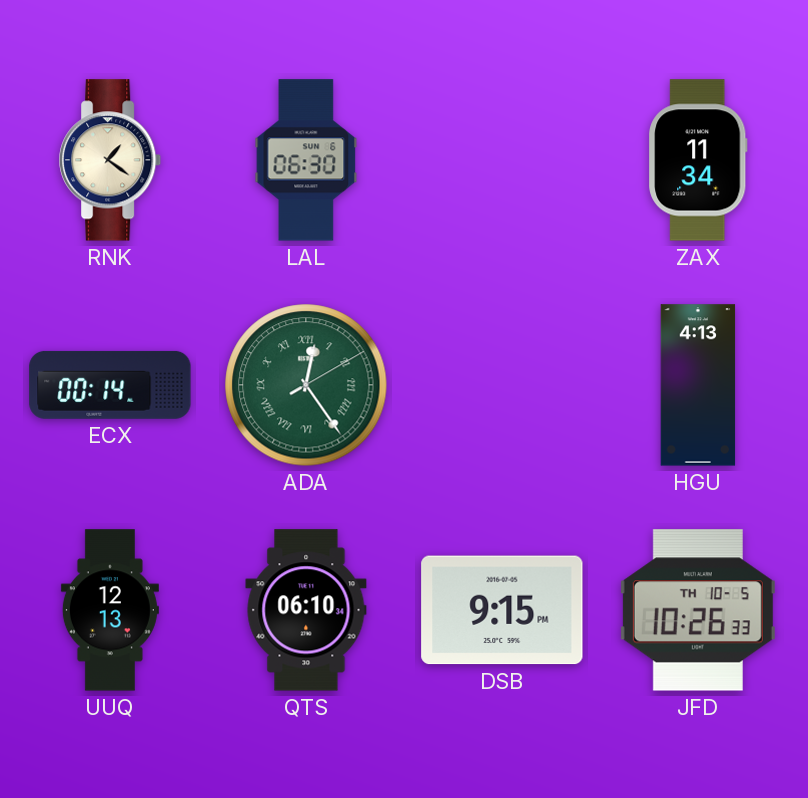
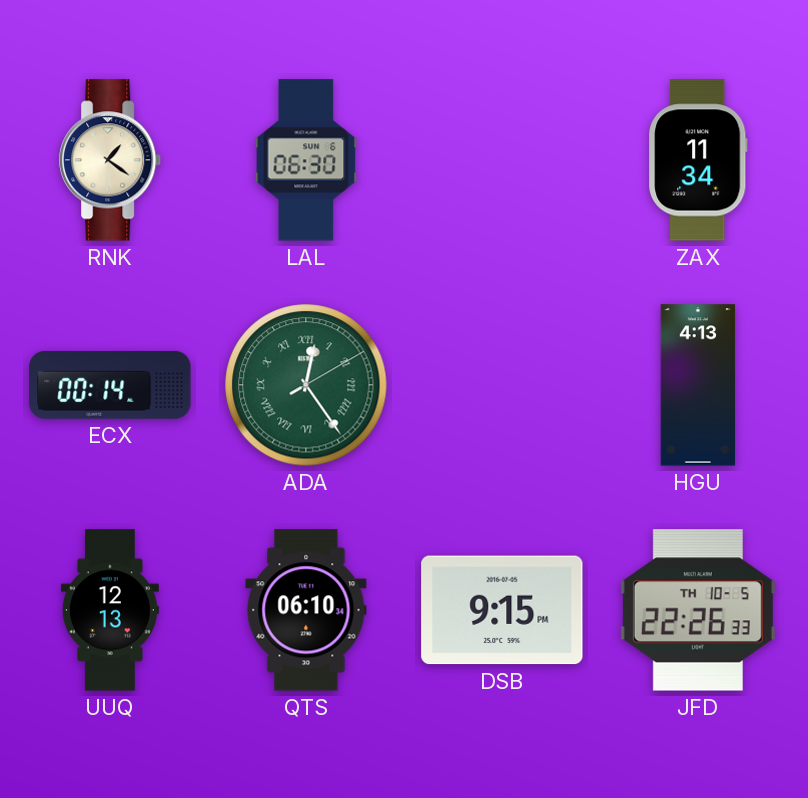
JFD: 10:26 -> 22:26
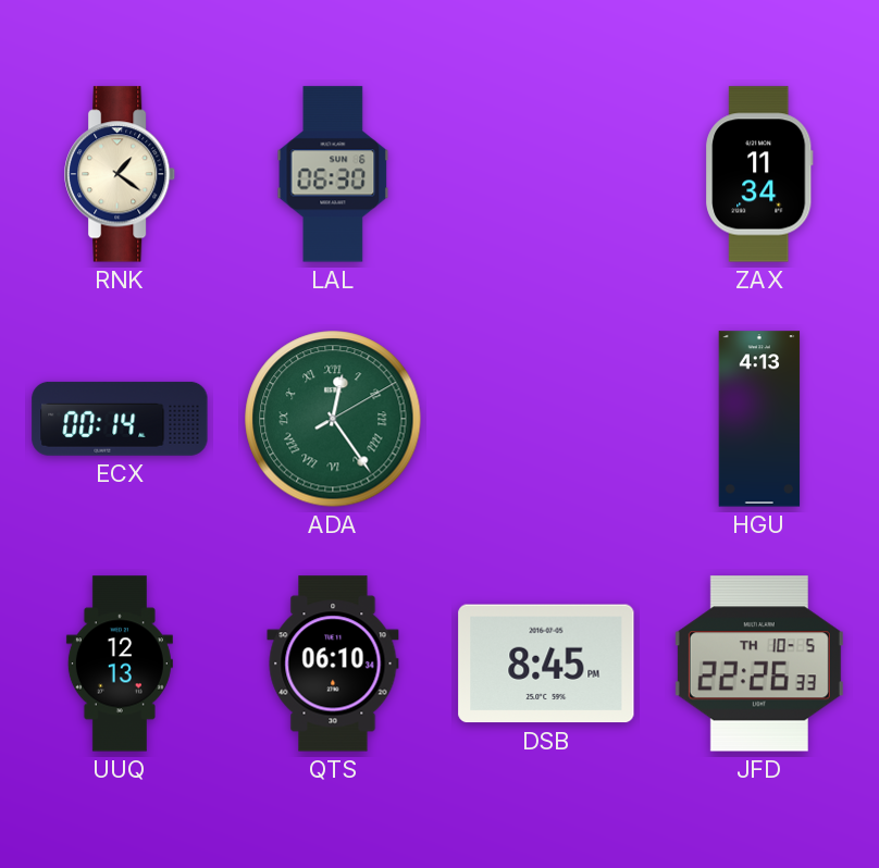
DSB: 9:15 -> 8:45
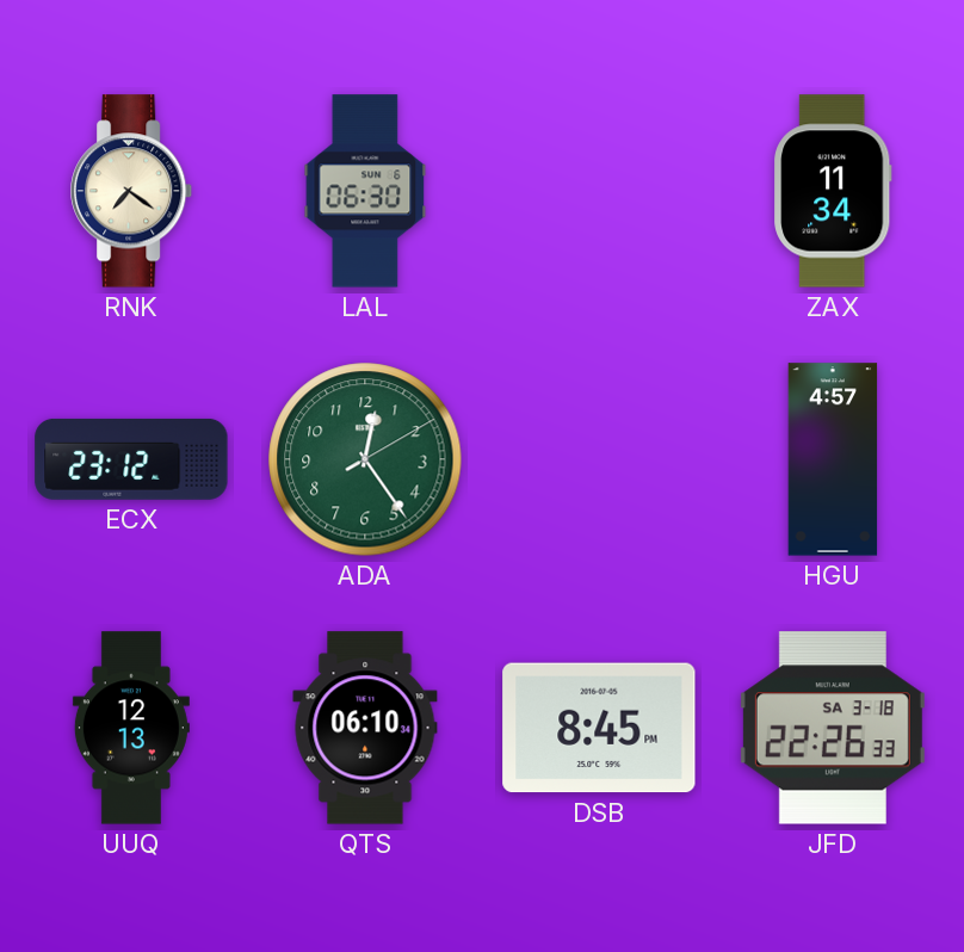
RNK: 1:21 -> 7:21
ECX: 00:14 -> 23:12
ADA numerals: Roman -> Arabic
HGU: 4:13 -> 4:57
JFD date: TH 10-5 -> SA 3-18
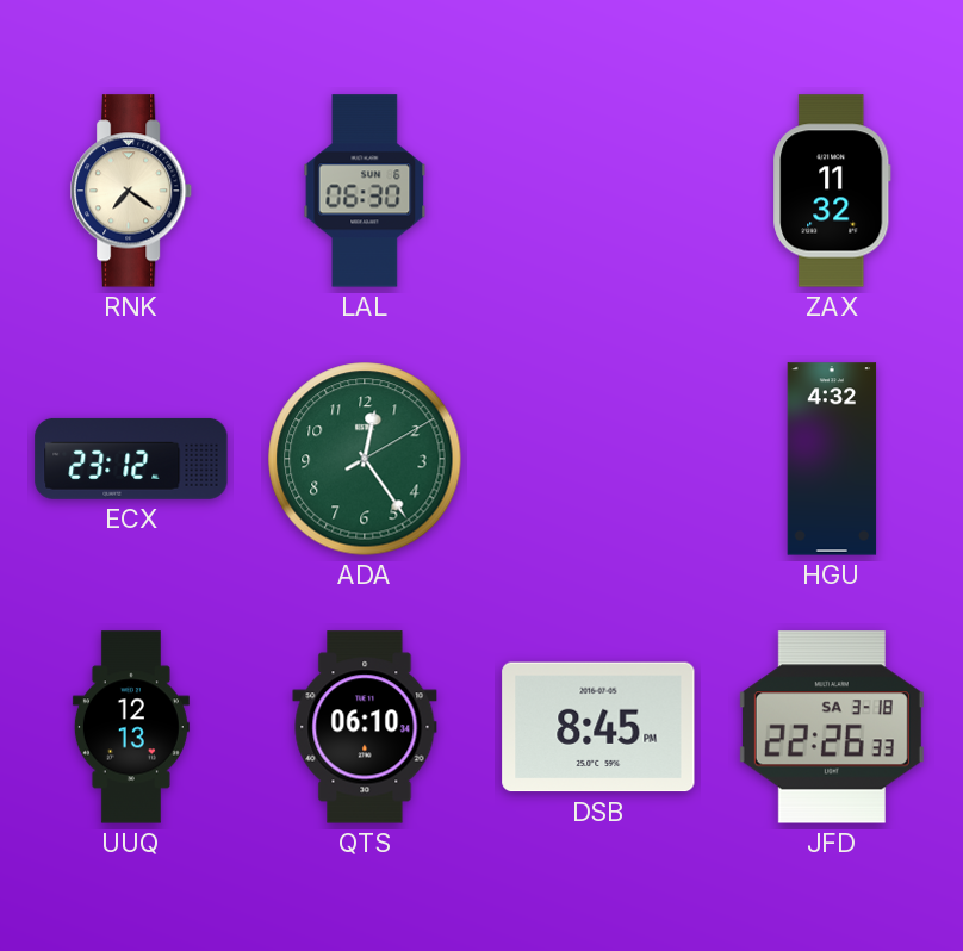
ZAX: 11:34 -> 11:32
HGU: 4:57 -> 4:32
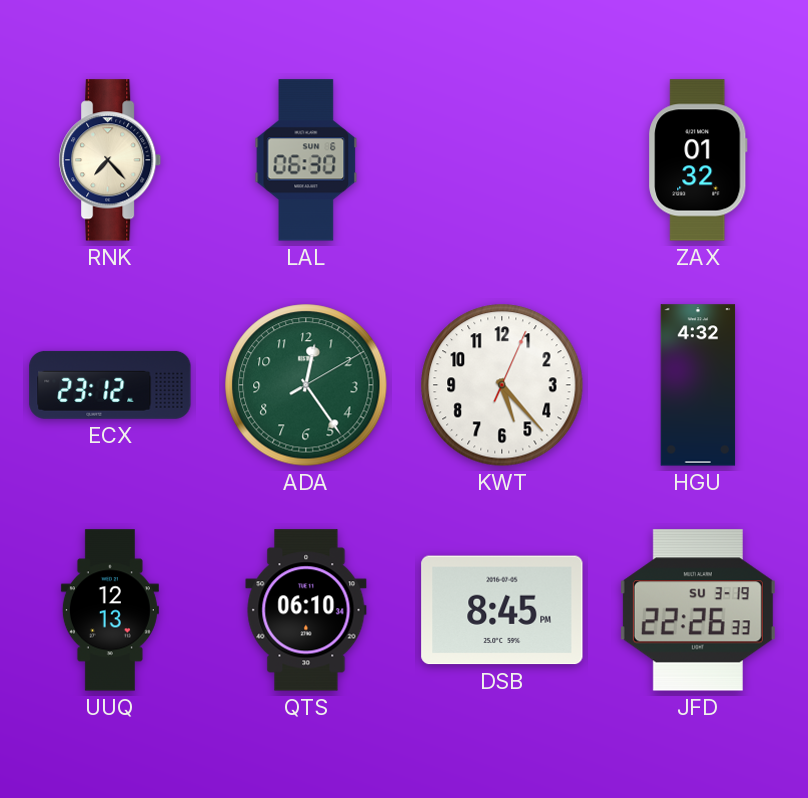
RNK: 7:21 -> 7:23
ZAX: 11:32 -> 01:32
KWT: none -> 5:23
JFD date: SA 3-18 -> SU 3-19
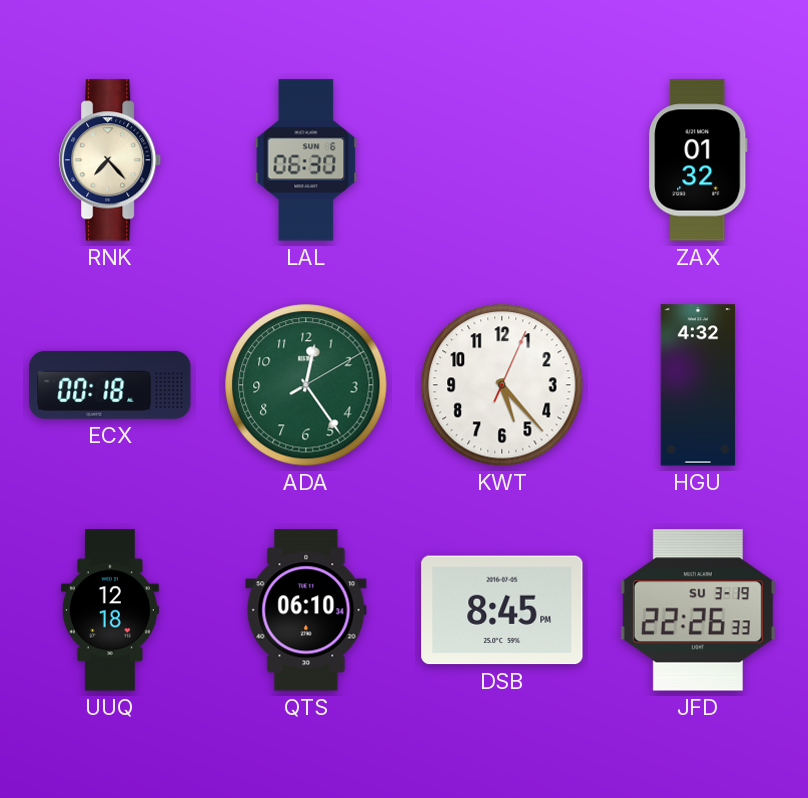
ECX: 23:12 -> 00:18
UUQ: 12:13 -> 12:18
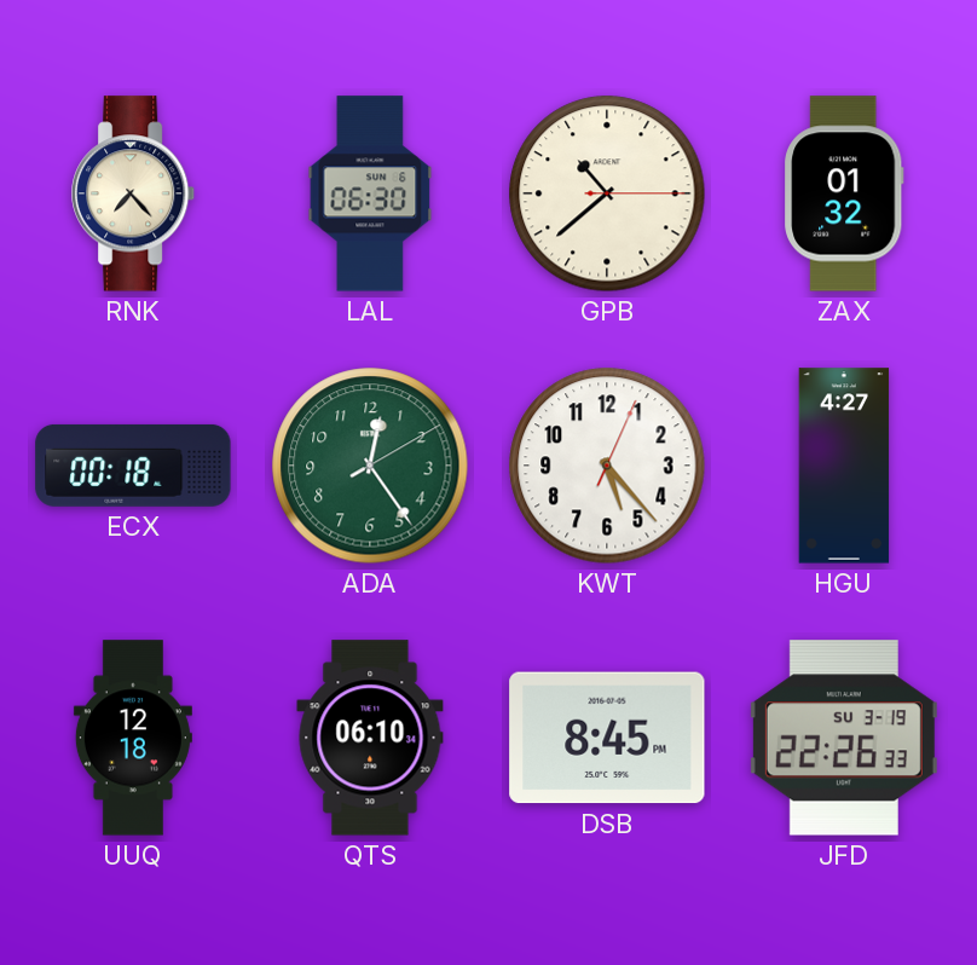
GPB: none -> 10:38
HGU: 4:32 -> 4:27
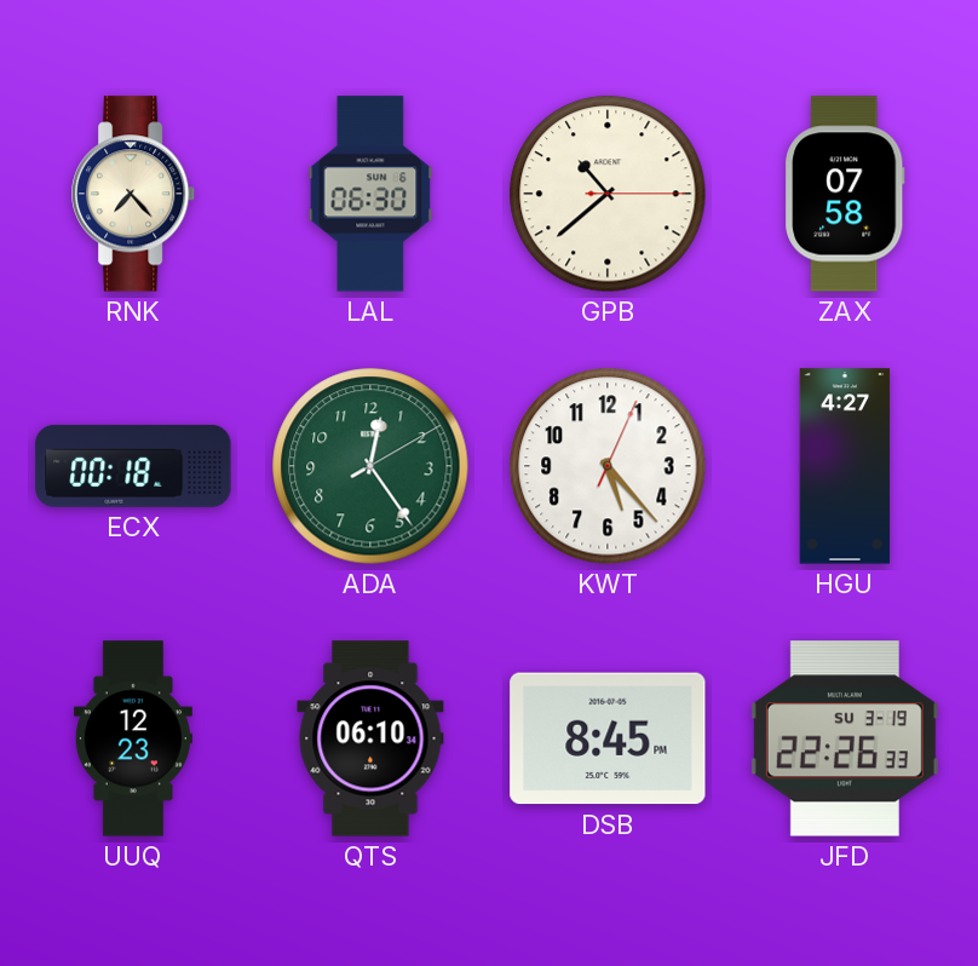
ZAX: 01:32 -> 07:58
UUQ: 12:18 -> 12:23
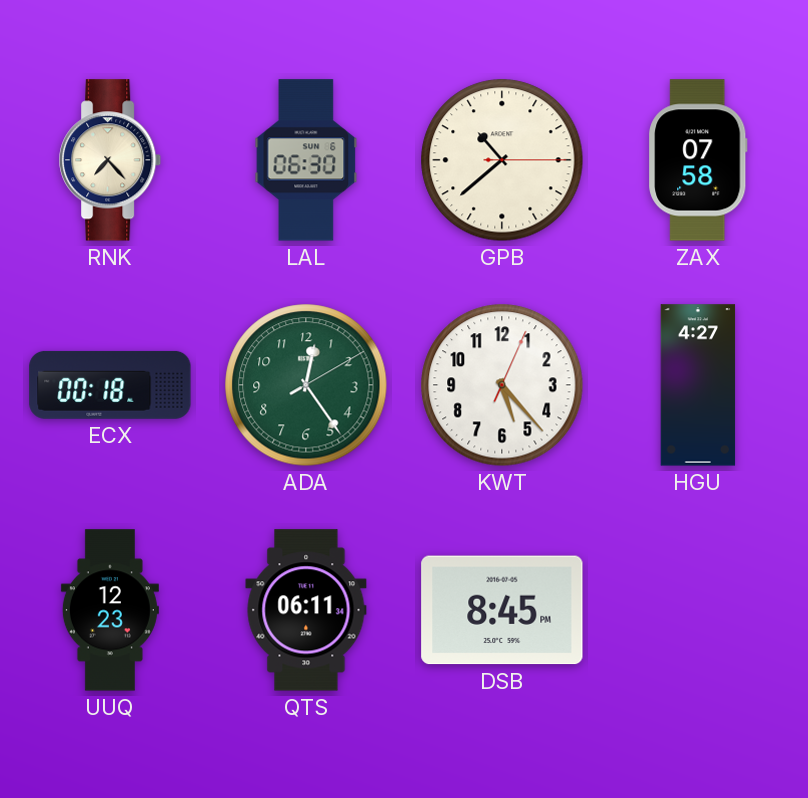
QTS: 06:10 -> 06:11
JFD: 22:26 -> none
